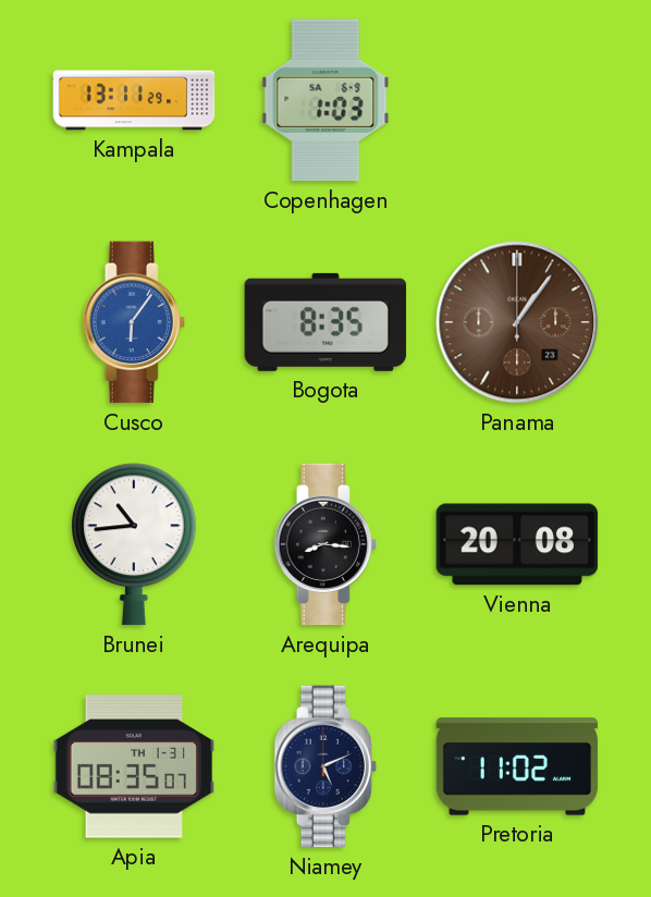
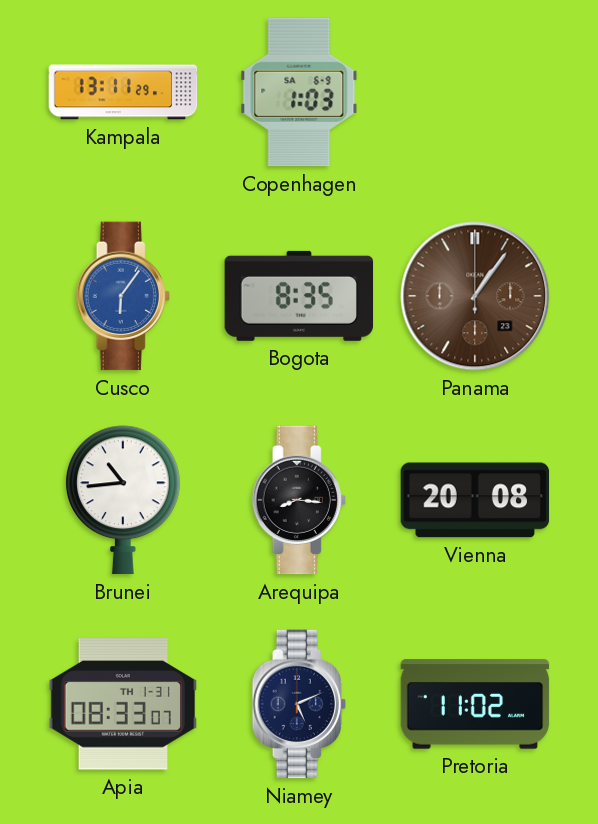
Apia: 08:35 -> 08:33
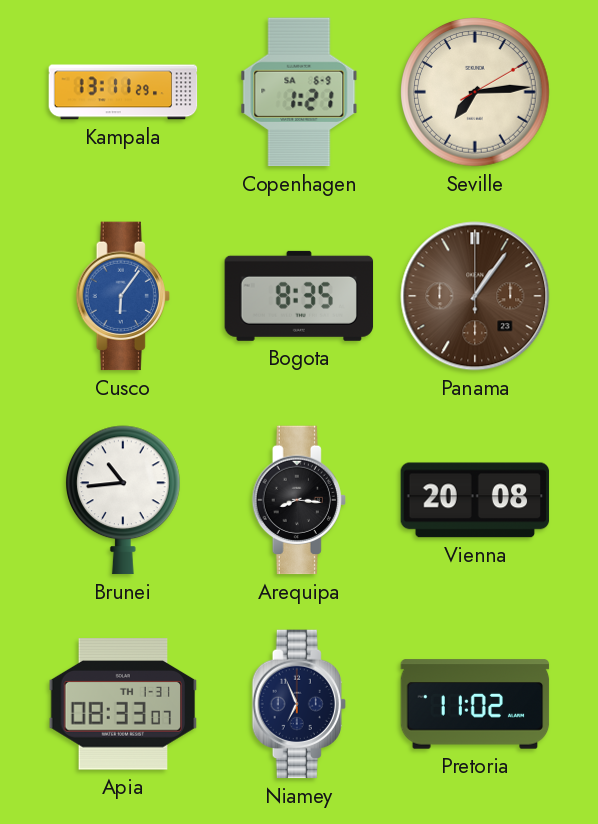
Copenhagen: 1:03 -> 1:21
Seville: none -> 7:14
Niamey: 5:11 -> 6:56
